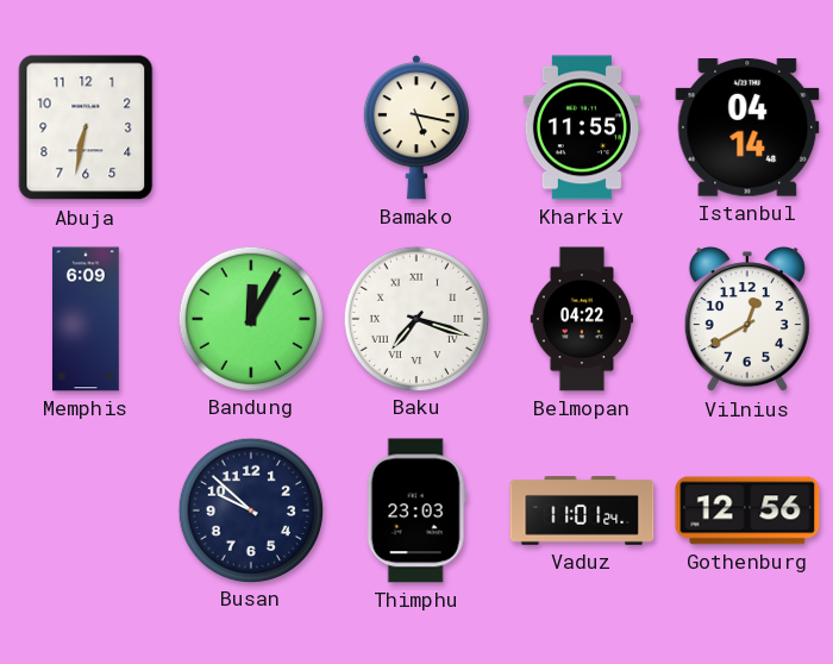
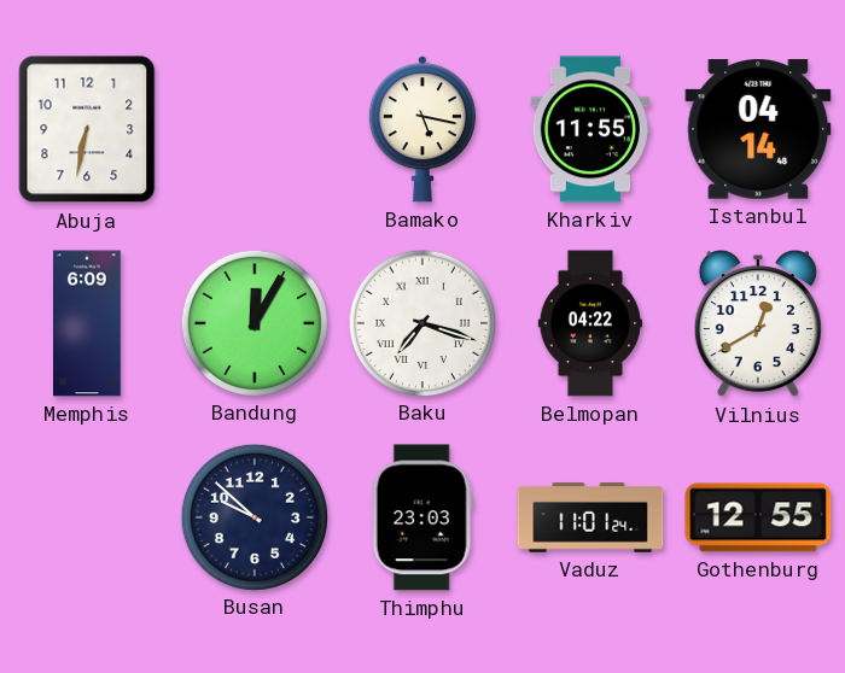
Gothenburg: 12:56 -> 12:55
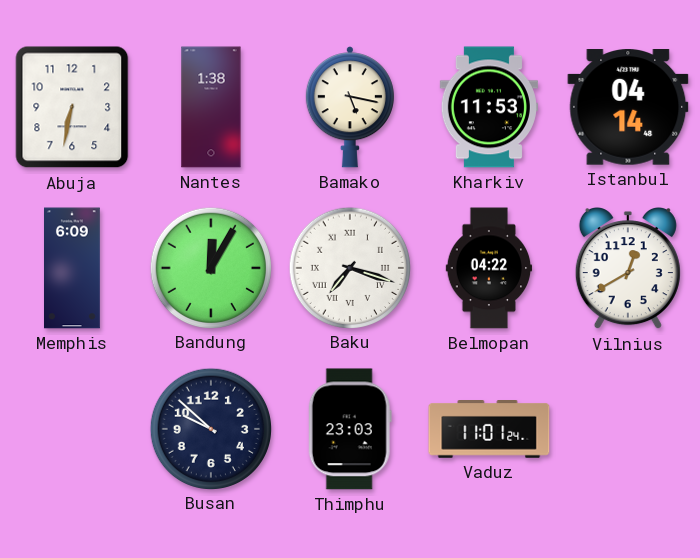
Nantes: none -> 1:38
Kharkiv: 11:55 -> 11:53
Gothenburg: 12:55 -> none
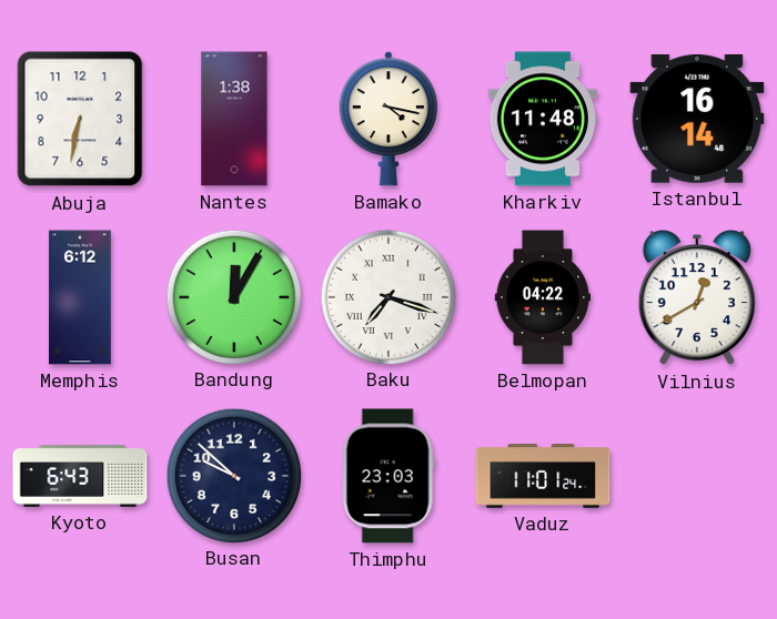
Bamako: 5:17 -> 4:17
Kharkiv: 11:53 -> 11:48
Istanbul: 04:14 -> 16:14
Memphis: 6:09 -> 6:12
Kyoto: none -> 6:43
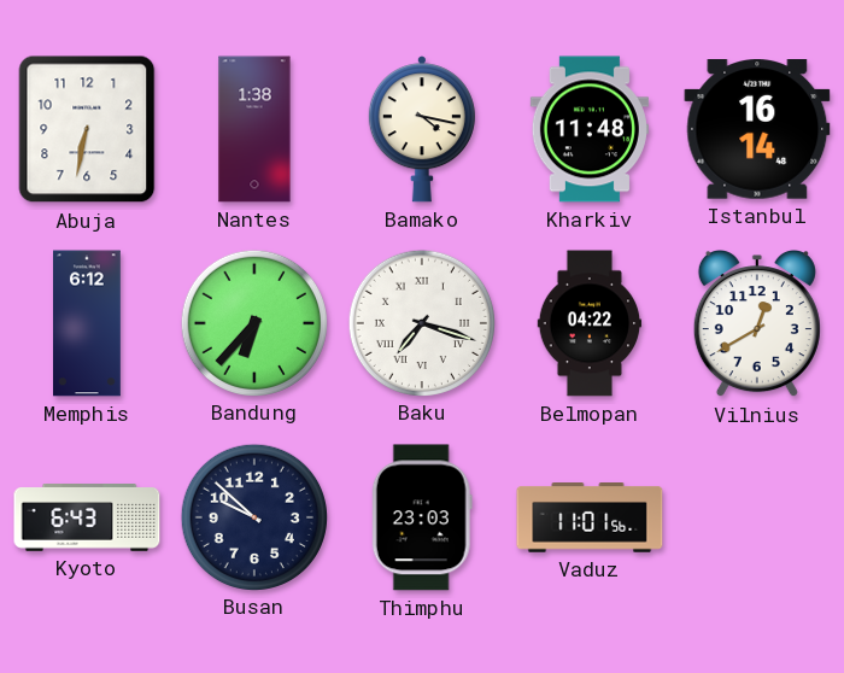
Bandung: 12:05 -> 6:37
Vaduz: 11:01:24 -> 11:01:56
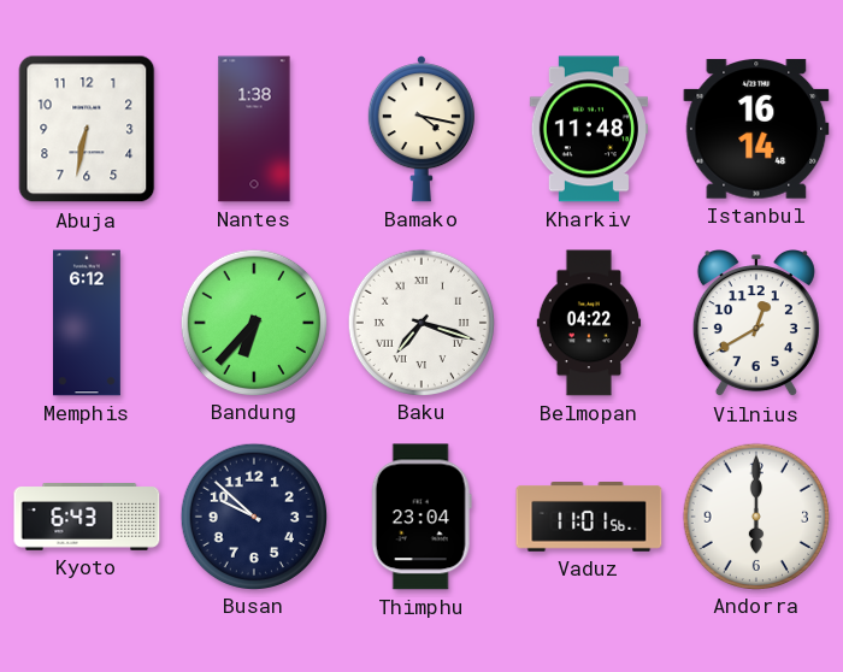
Thimphu: 23:03 -> 23:04
Andorra: none -> 6:00
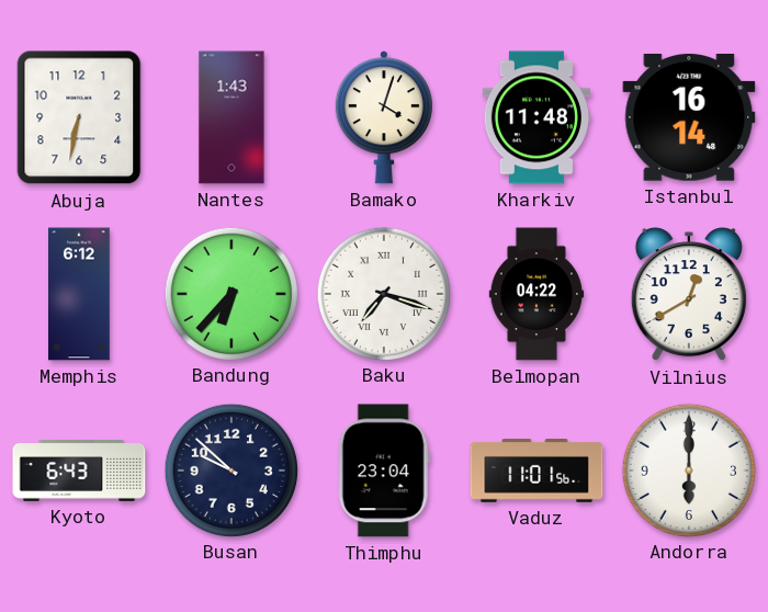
Nantes: 1:38 -> 1:43
Bamako: 4:17 -> 4:03
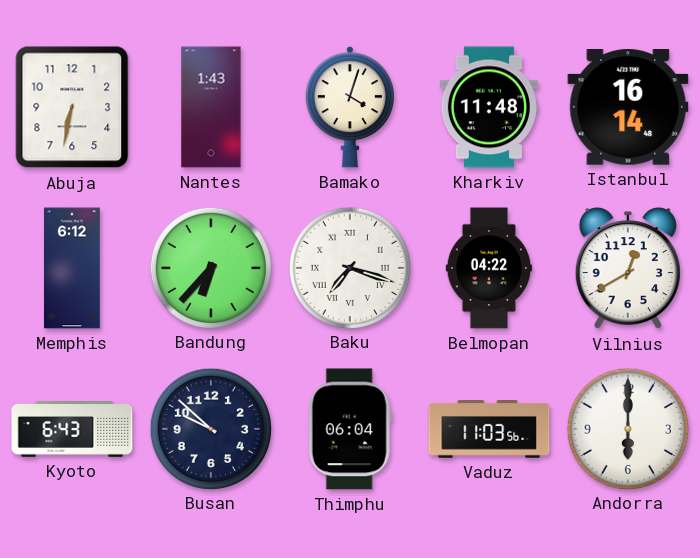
Thimphu: 23:04 -> 06:04
Vaduz: 11:01 -> 11:03
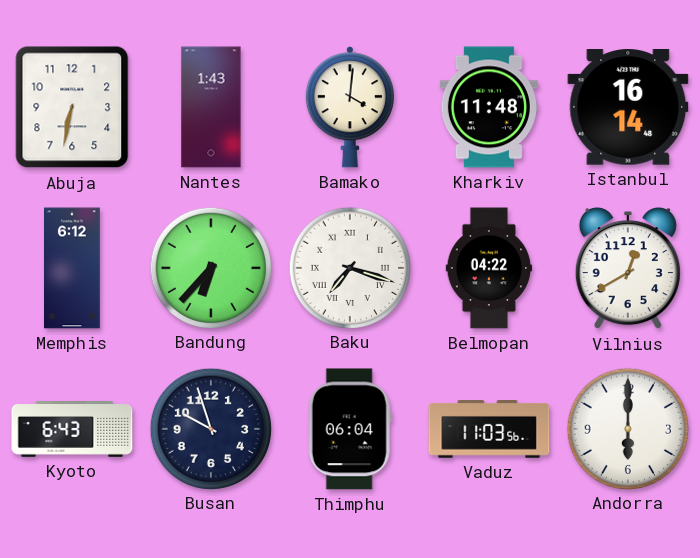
Bamako: 4:03 -> 4:01
Busan: 9:52 -> 9:57
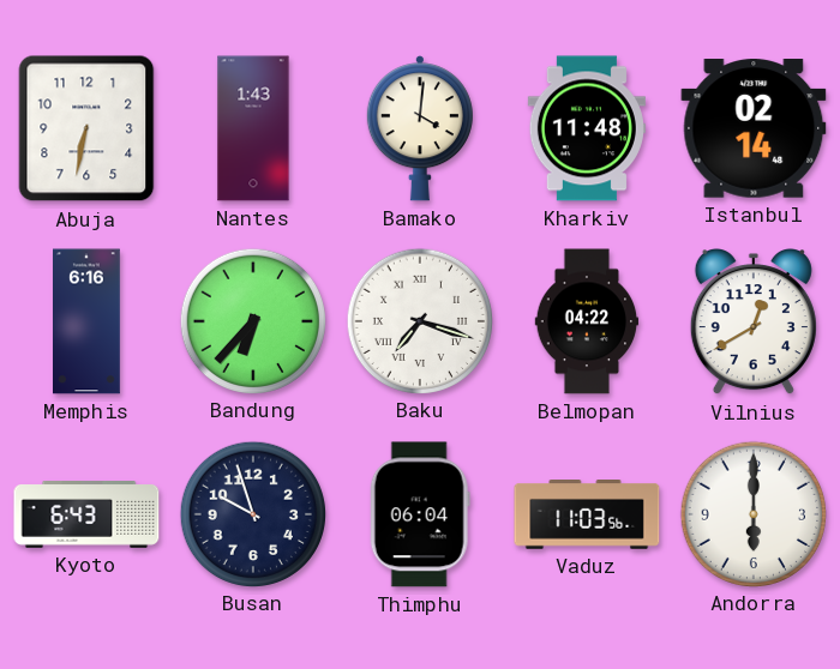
Istanbul: 16:14 -> 02:14
Memphis: 6:12 -> 6:16
